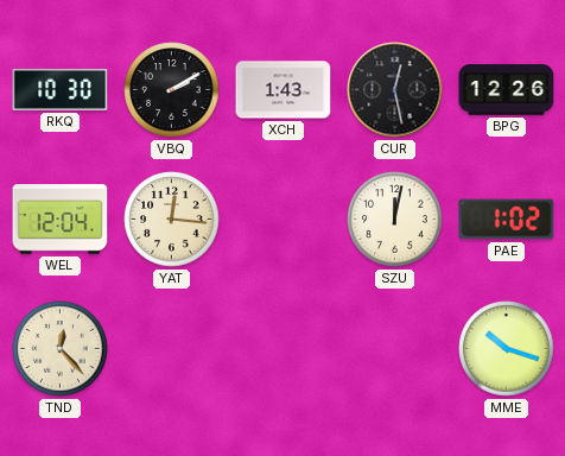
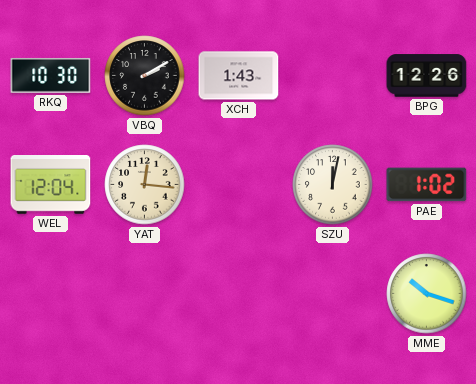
CUR: 12:28 -> none
TND: 12:23 -> none
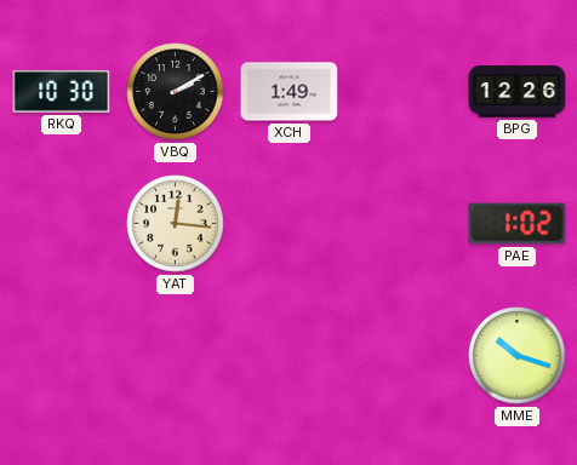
XCH: 1:43 -> 1:49
WEL: 12:04 -> none
SZU: 12:02 -> none
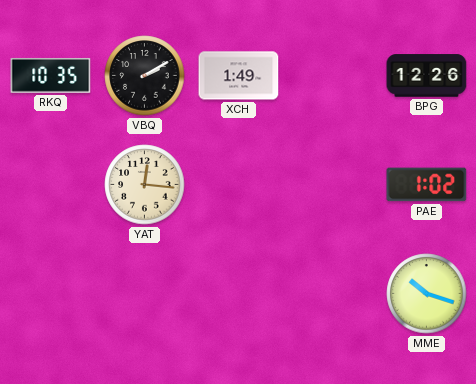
RKQ: 10:30 -> 10:35
